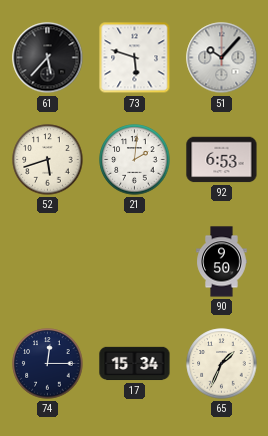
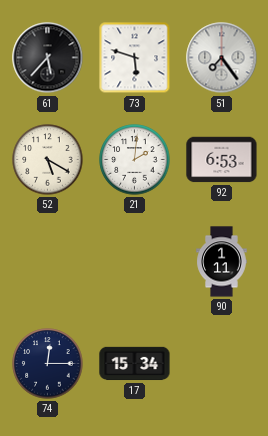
51: 10:07 -> 7:24
52: 5:42 -> 5:20
90: 9:50 -> 1:11
65: 1:34 -> none
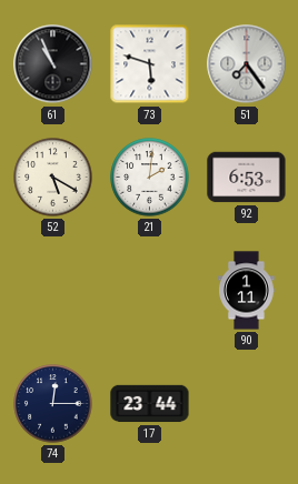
61: 5:37 -> 10:56
17: 15:34 -> 23:44
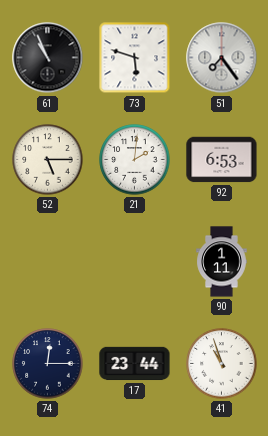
52: 5:20 -> 5:15
41: none -> 10:57
